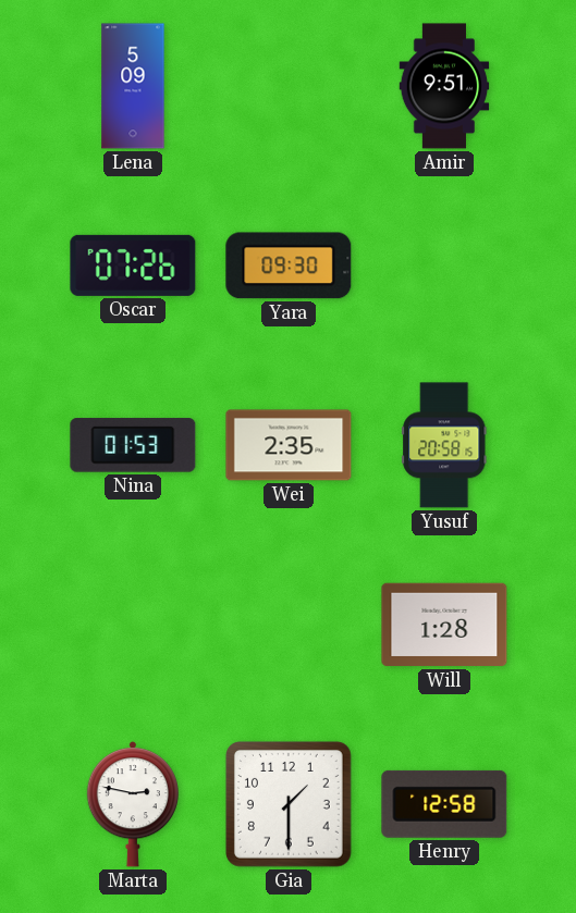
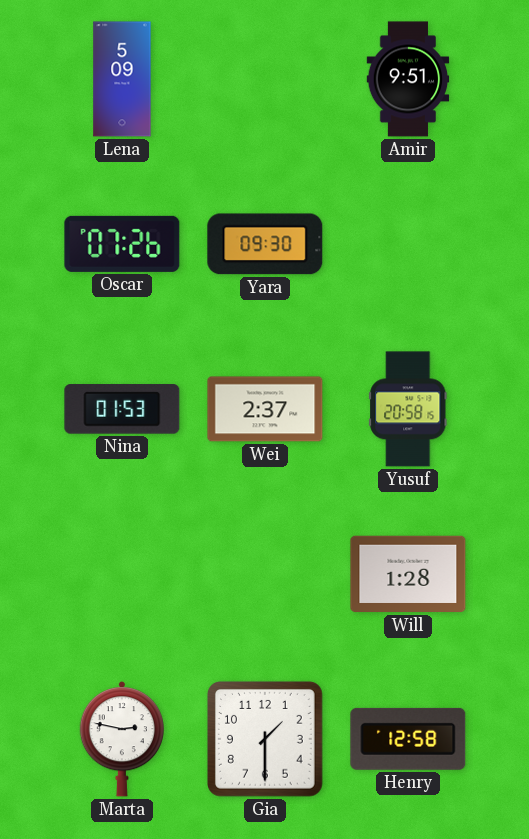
Wei: 2:35 -> 2:37
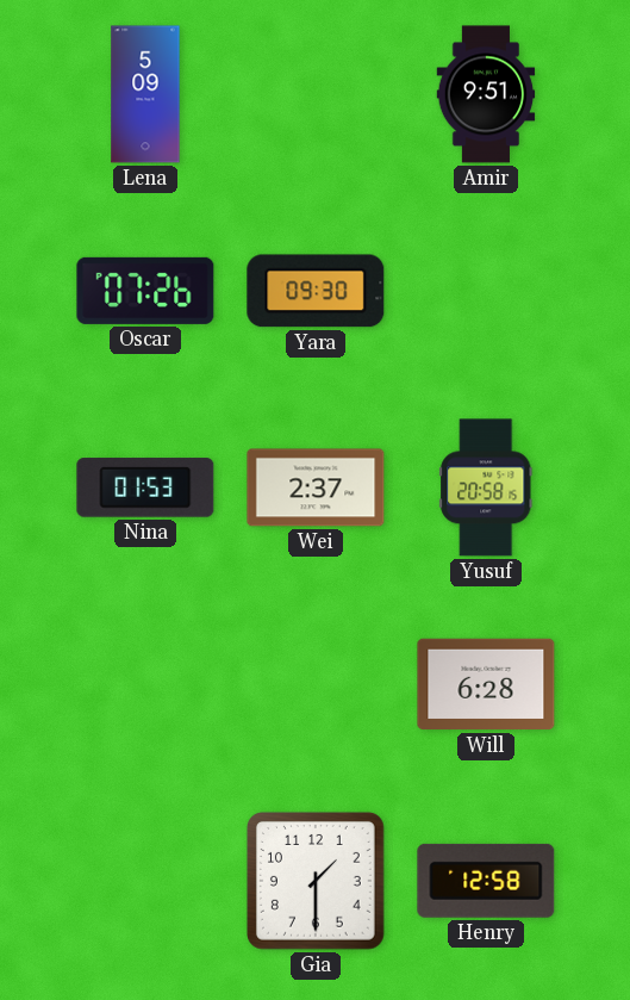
Will: 1:28 -> 6:28
Marta: 2:47 -> none
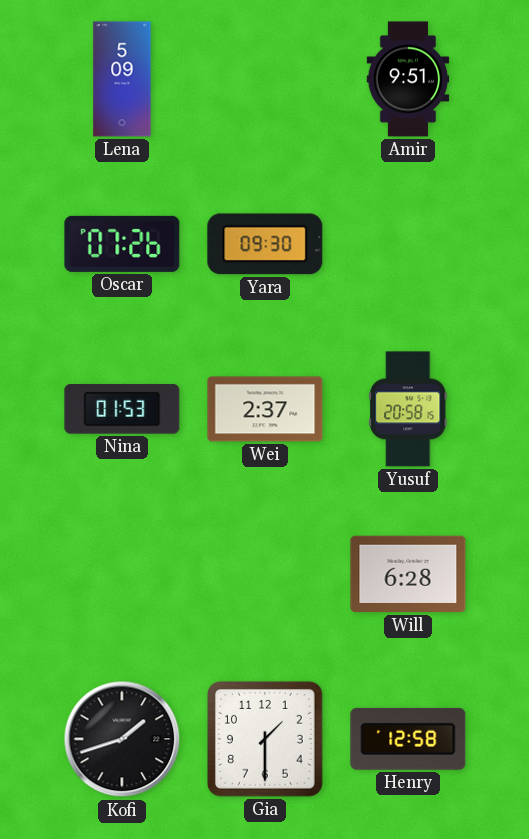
Kofi: none -> 1:42
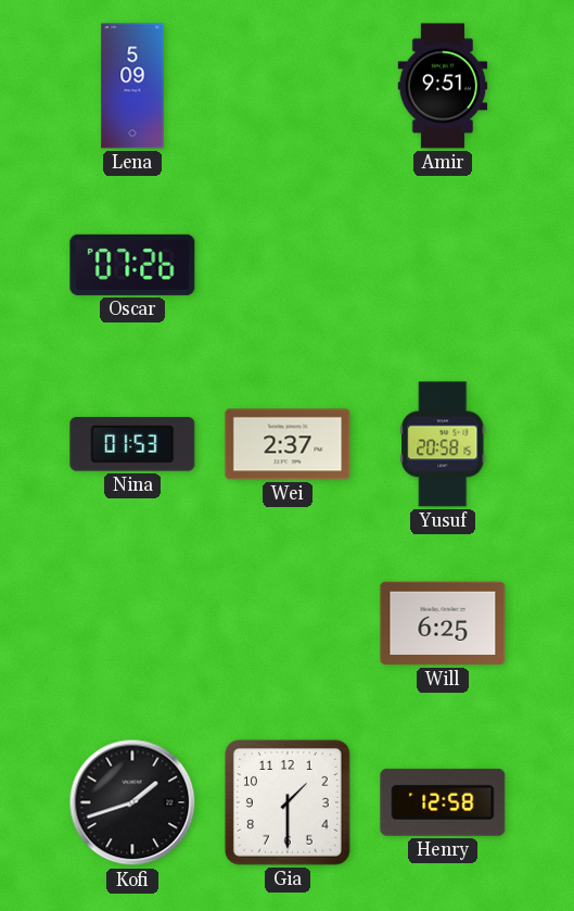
Yara: 09:30 -> none
Will: 6:28 -> 6:25
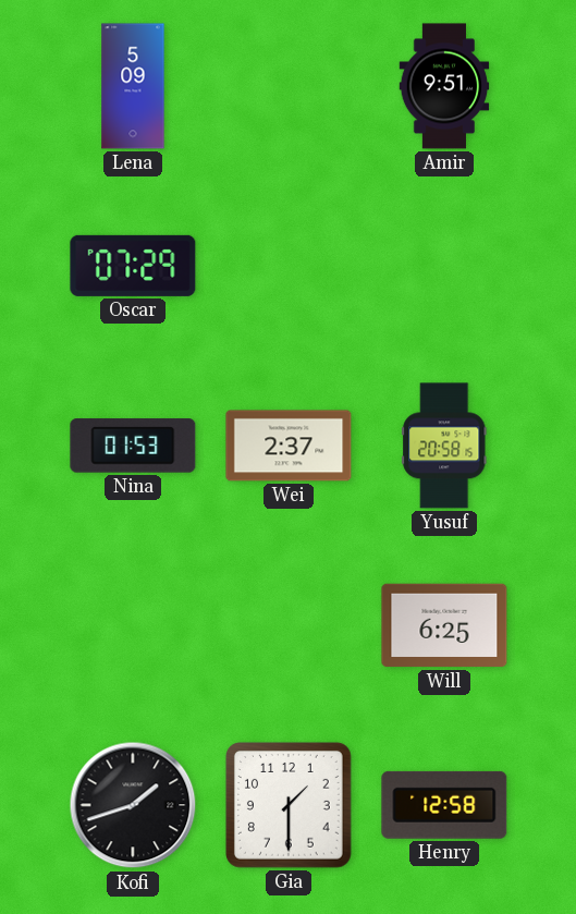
Oscar: 07:26 -> 07:29
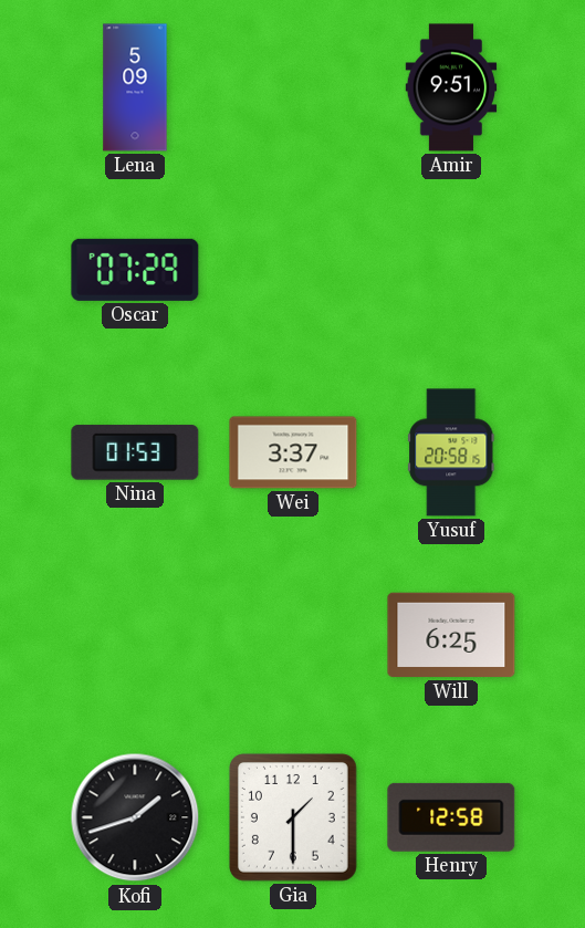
Wei: 2:37 -> 3:37
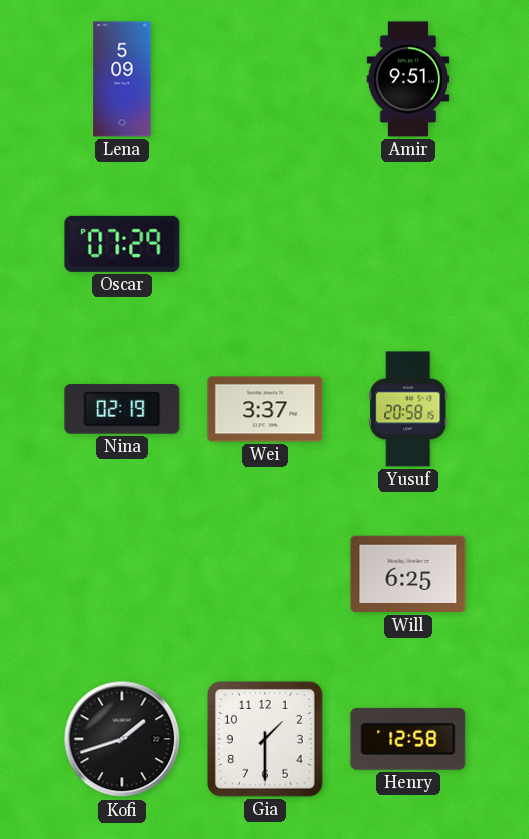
Nina: 01:53 -> 02:19
